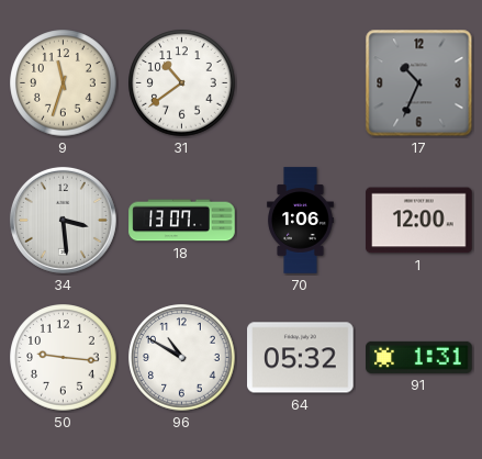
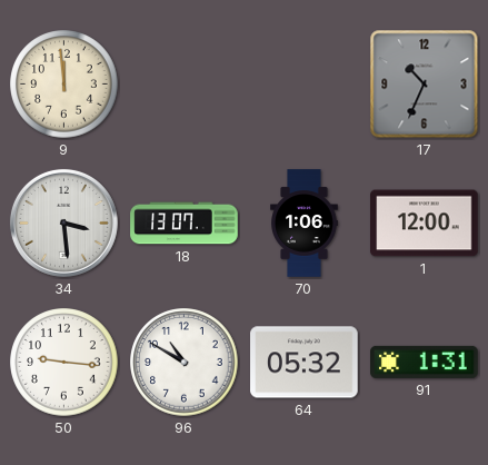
9: 11:33 -> 11:59
31: 10:39 -> none
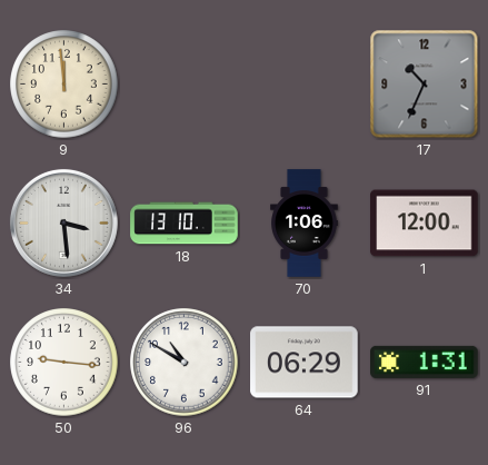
18: 13:07 -> 13:10
64: 05:32 -> 06:29
